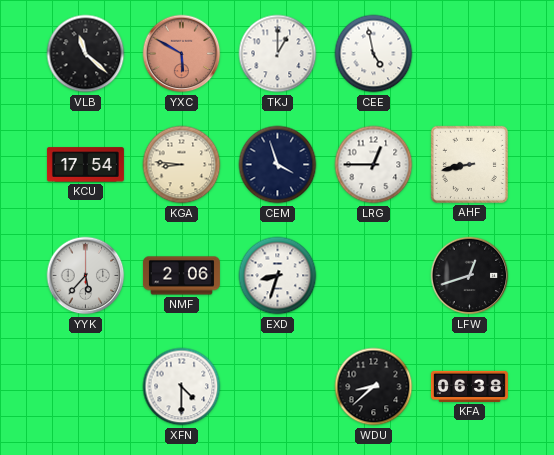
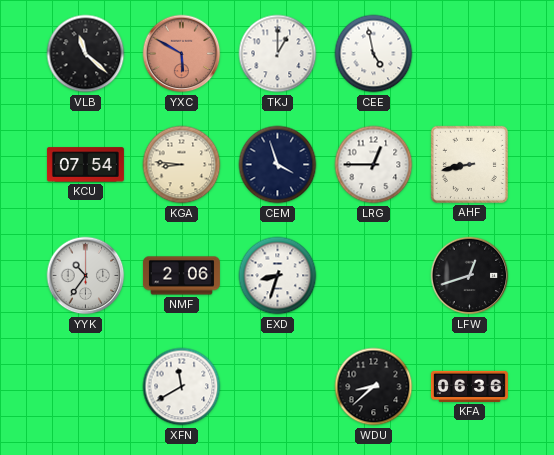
KCU: 17:54 -> 07:54
YYK: 5:37 -> 10:36
XFN: 4:30 -> 11:40
KFA: 06:38 -> 06:36
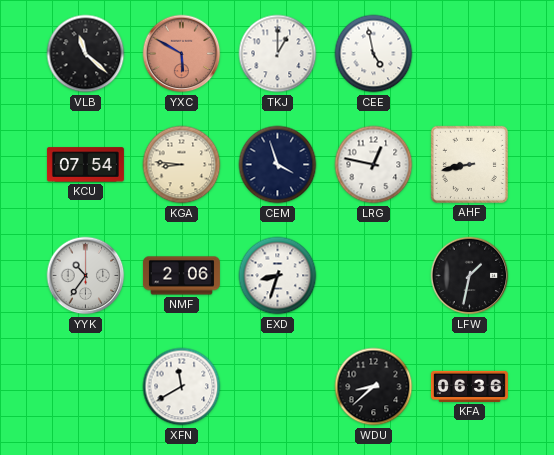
LRG: 12:45 -> 12:47
LFW: 12:42 -> 1:32
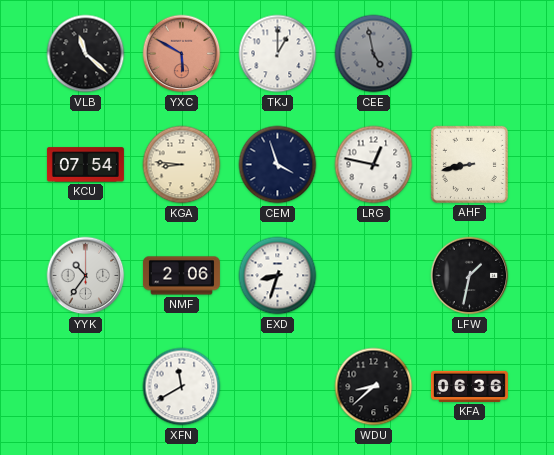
CEE dial: white -> grey
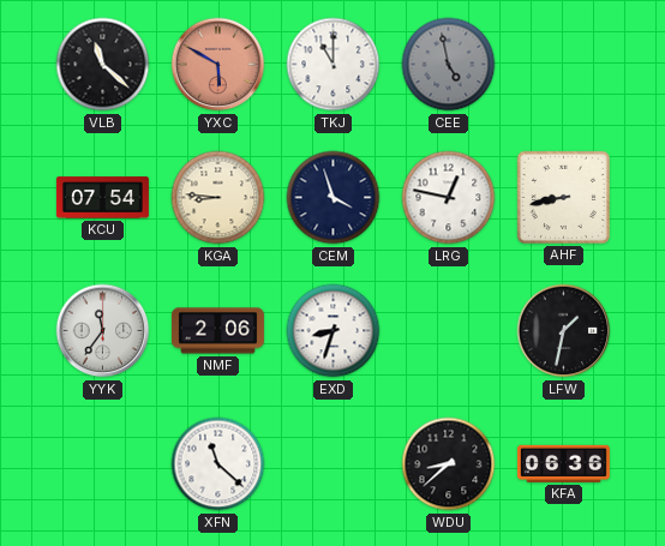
TKJ: 1:00 -> 11:00
YYK: 10:36 -> 11:36
XFN: 11:40 -> 11:22
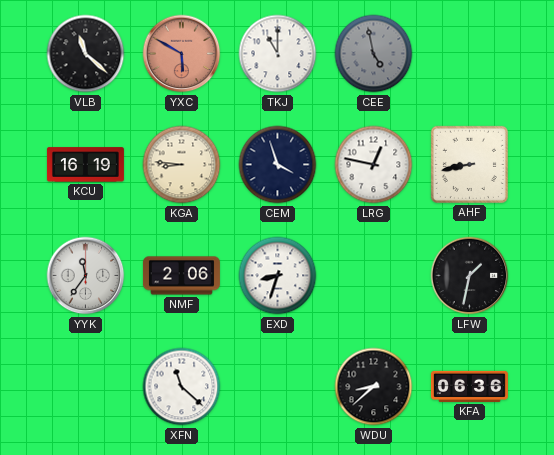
KCU: 07:54 -> 16:19
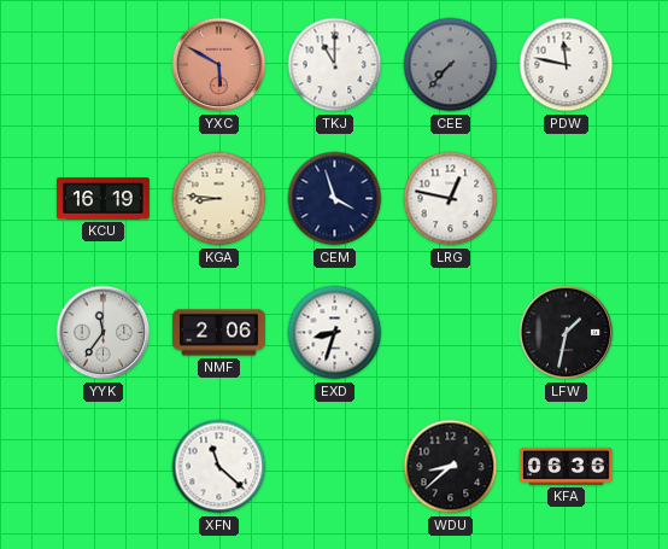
VLB: 11:22 -> none
CEE: 4:58 -> 7:37
PDW: none -> 11:47
AHF: 8:43 -> none
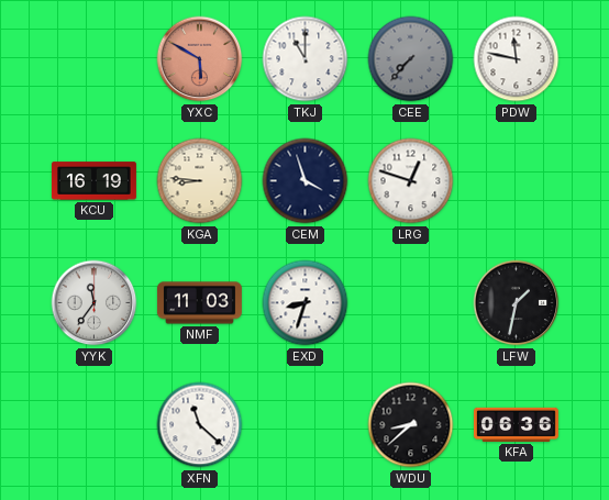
LRG: 12:47 -> 12:48
NMF: 2:06 -> 11:03
